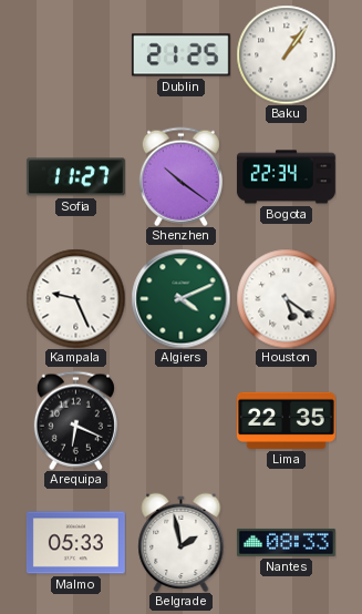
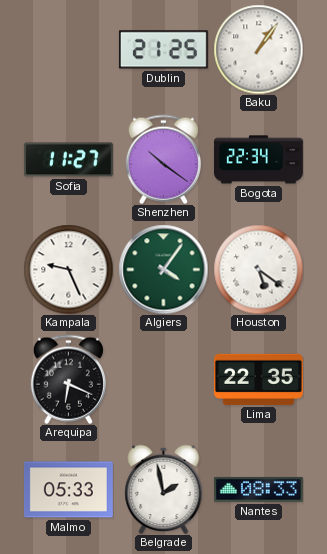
Algiers: 4:11 -> 4:06
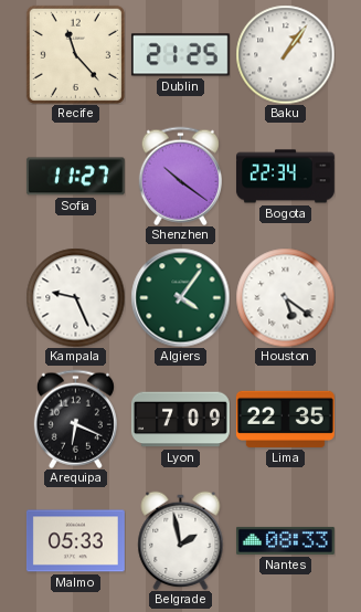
Recife: none -> 11:23
Lyon: none -> 7:09
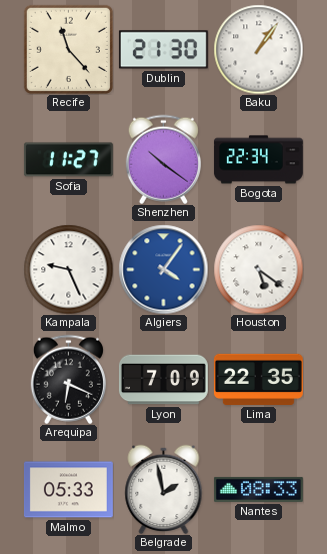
Dublin: 21:25 -> 21:30
Algiers dial: green -> blue
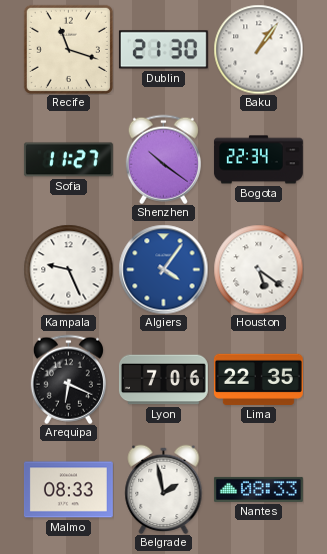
Recife: 11:23 -> 11:18
Lyon: 7:09 -> 7:06
Malmo: 05:33 -> 08:33
